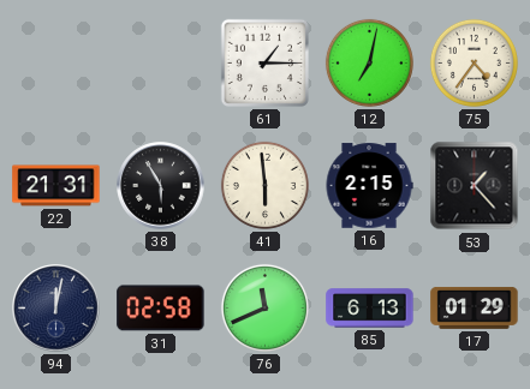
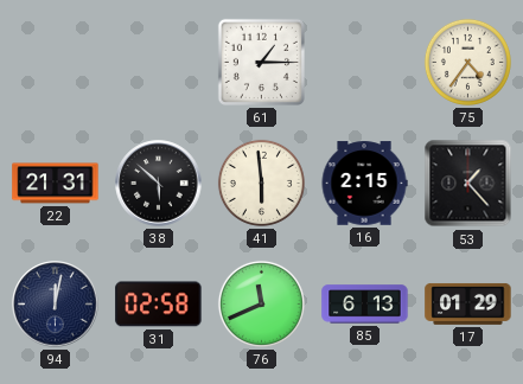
12: 7:02 -> none
38: 5:55 -> 5:52
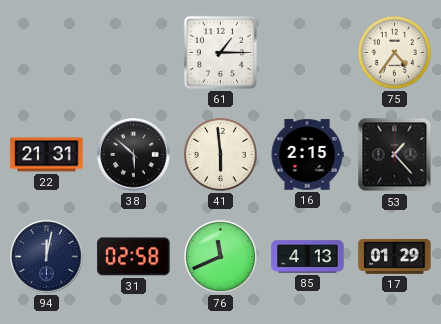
85: 6:13 -> 4:13
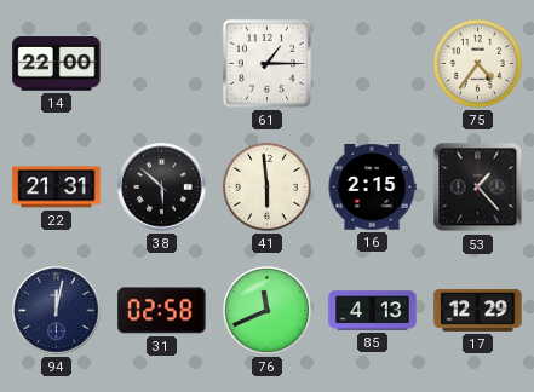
14: none -> 22:00
17: 01:29 -> 12:29
